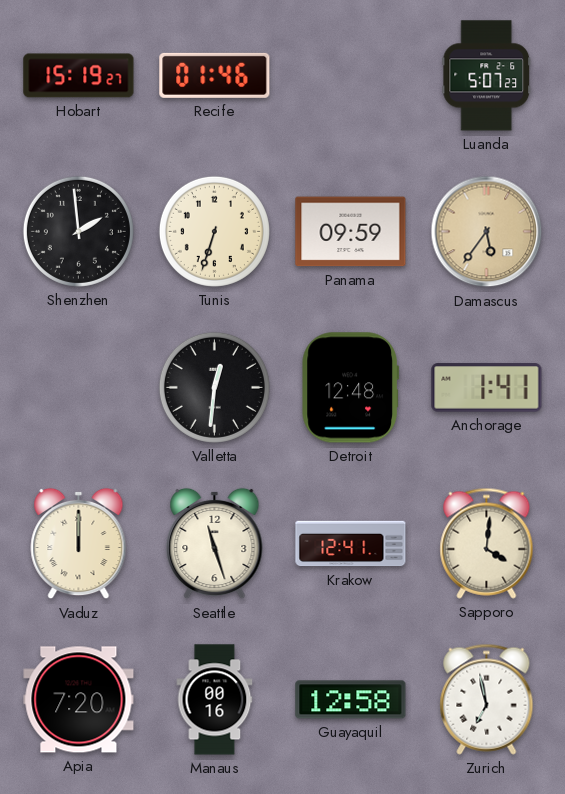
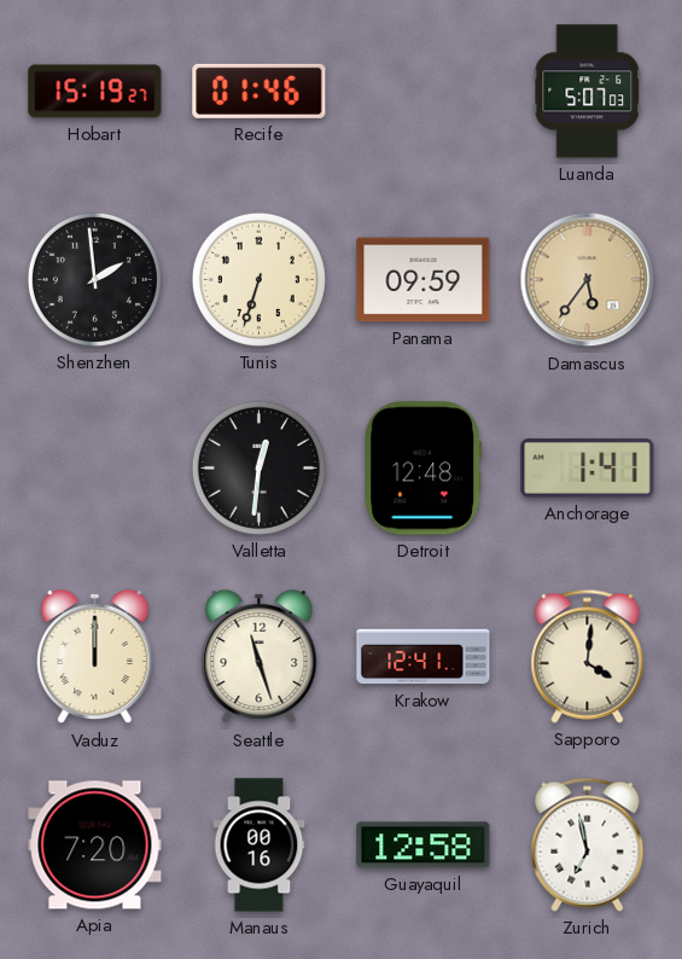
Luanda: 5:07:23 -> 5:07:03
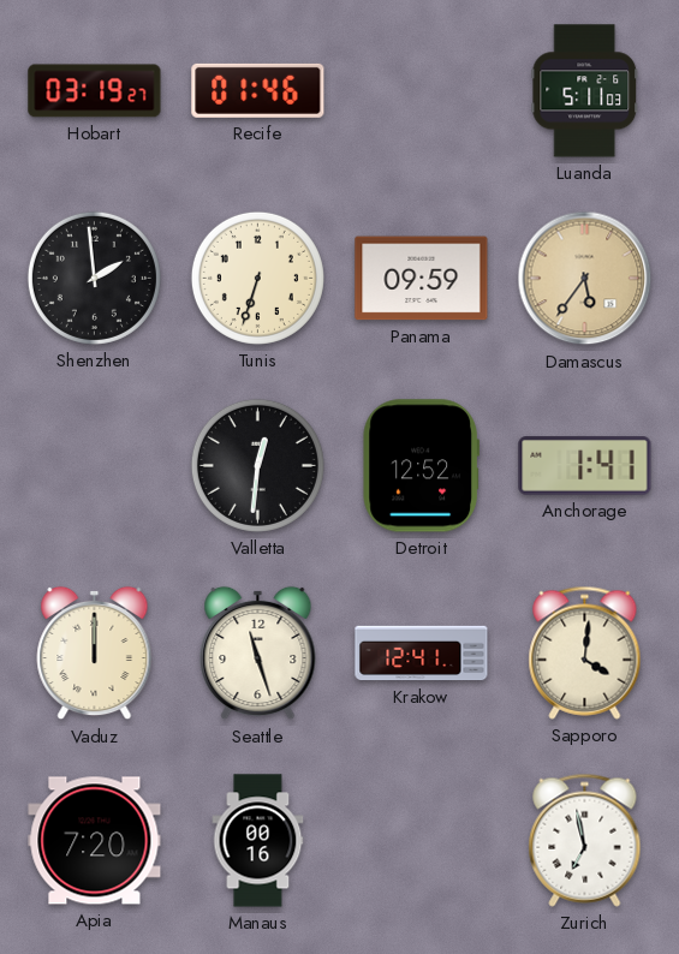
Hobart: 15:19 -> 03:19
Luanda: 5:07 -> 5:11
Detroit: 12:48 -> 12:52
Guayaquil: 12:58 -> none
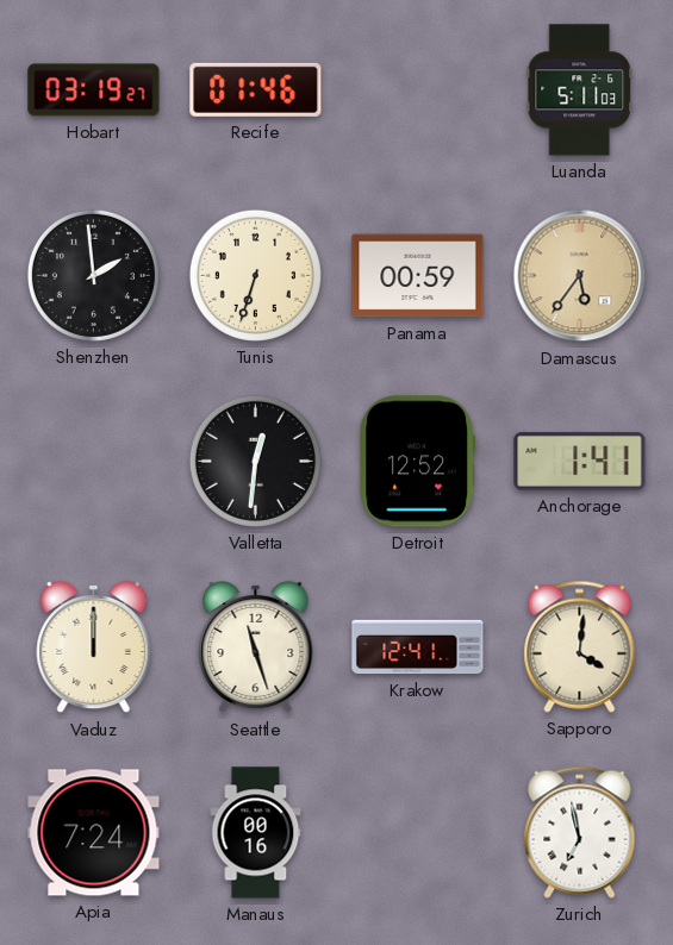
Panama: 09:59 -> 00:59
Apia: 7:20 -> 7:24
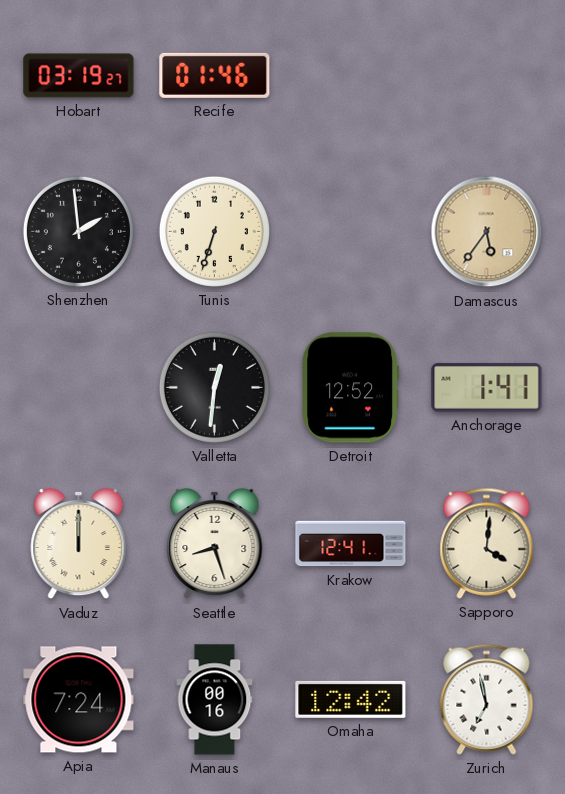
Luanda: 5:11 -> none
Panama: 00:59 -> none
Seattle: 11:27 -> 8:27
Omaha: none -> 12:42
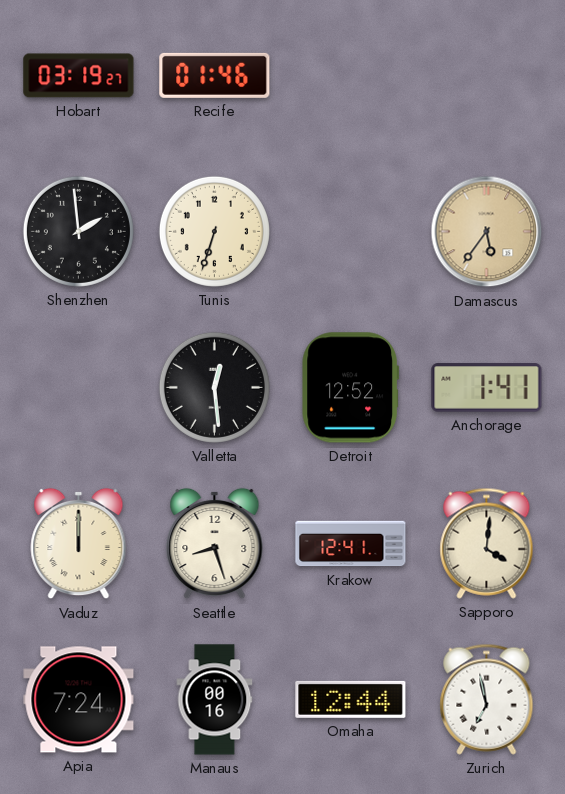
Valletta: 12:31 -> 12:29
Omaha: 12:42 -> 12:44
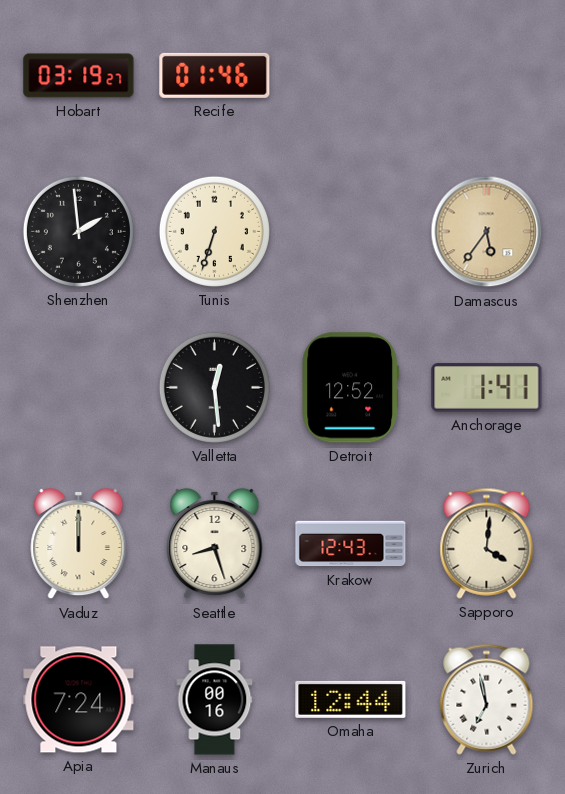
Krakow: 12:41 -> 12:43
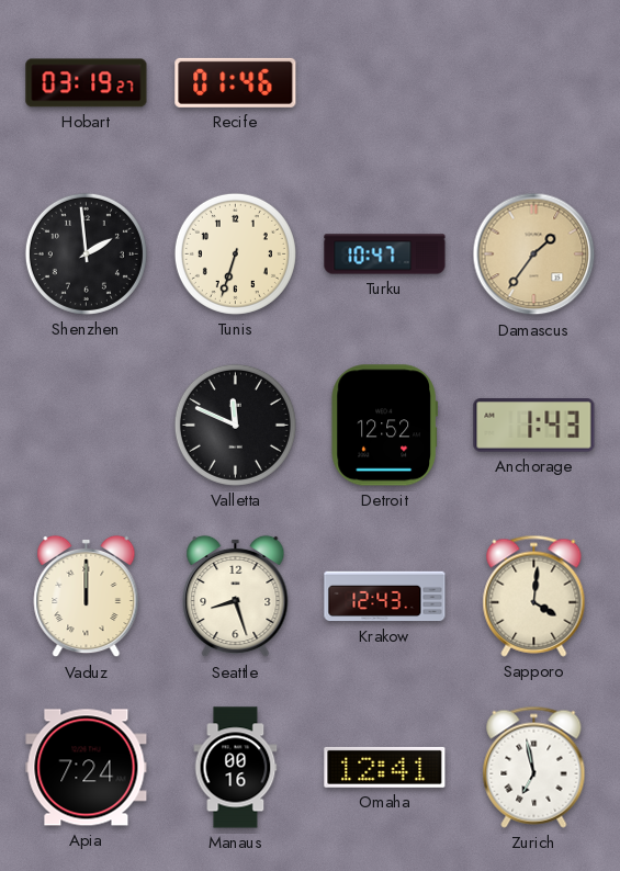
Turku: none -> 10:47
Damascus: 5:36 -> 1:36
Valletta: 12:29 -> 11:49
Anchorage: 1:41 -> 1:43
Omaha: 12:44 -> 12:41
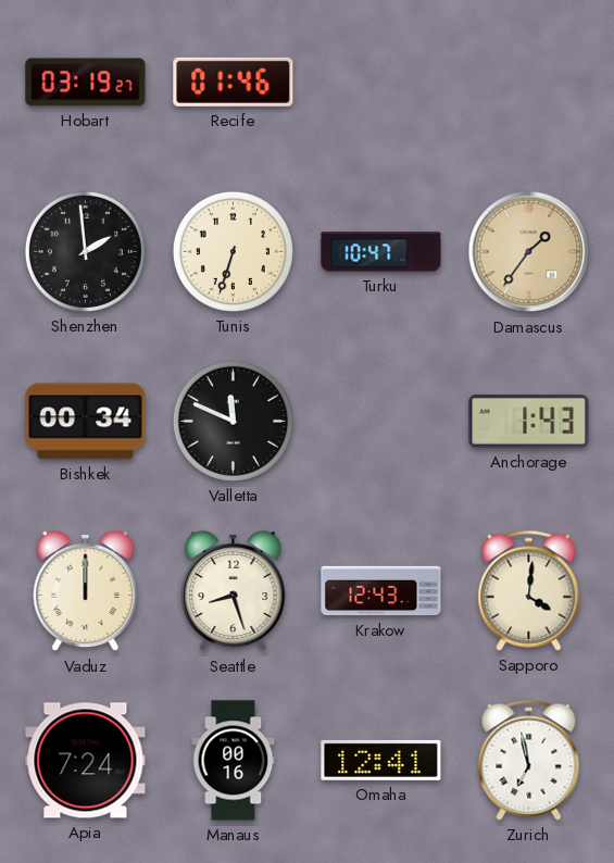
Bishkek: none -> 00:34
Detroit: 12:52 -> none
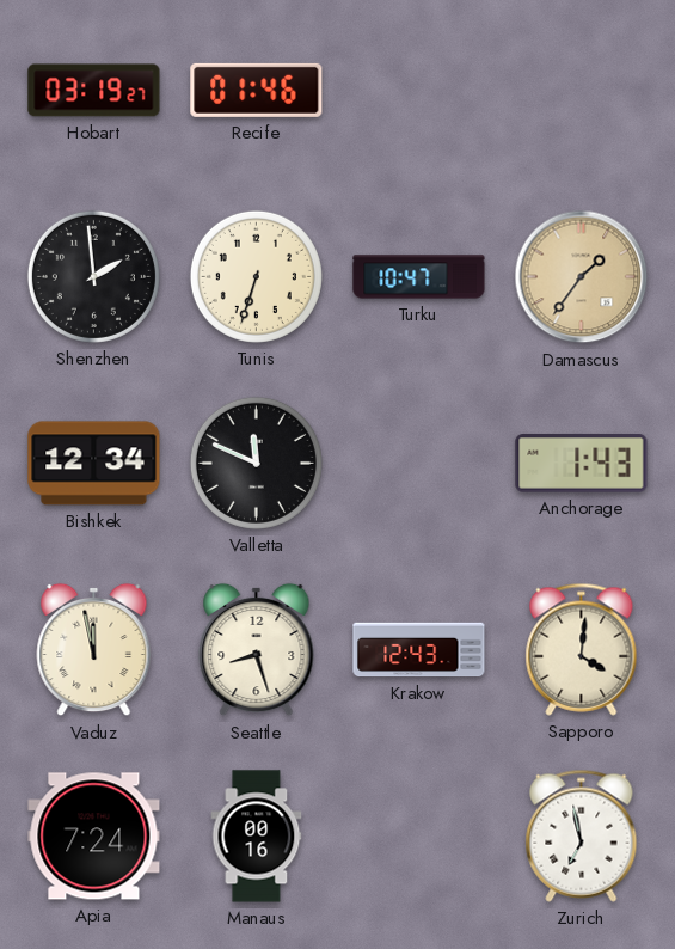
Bishkek: 00:34 -> 12:34
Vaduz: 12:00 -> 11:58
Omaha: 12:41 -> none
